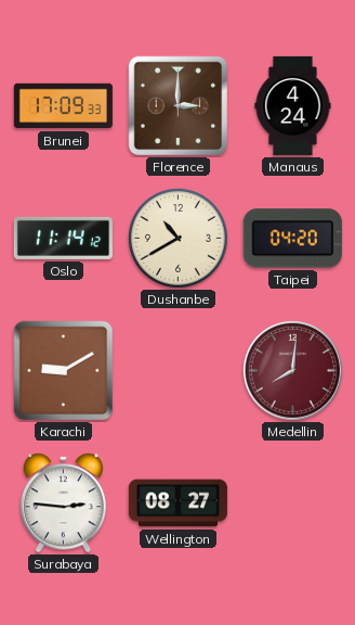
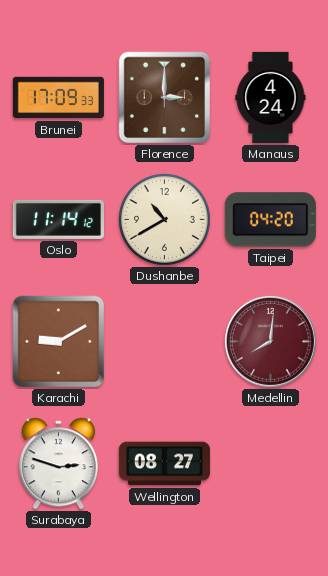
Surabaya: 2:46 -> 2:48
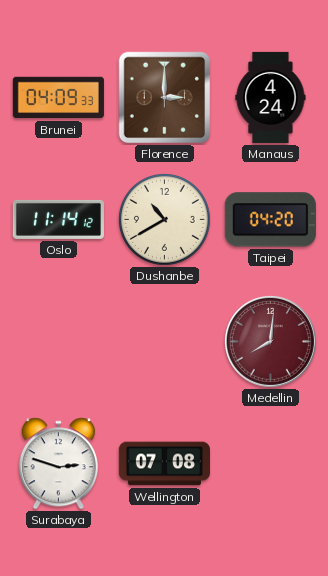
Brunei: 17:09 -> 04:09
Karachi: 9:10 -> none
Wellington: 08:27 -> 07:08
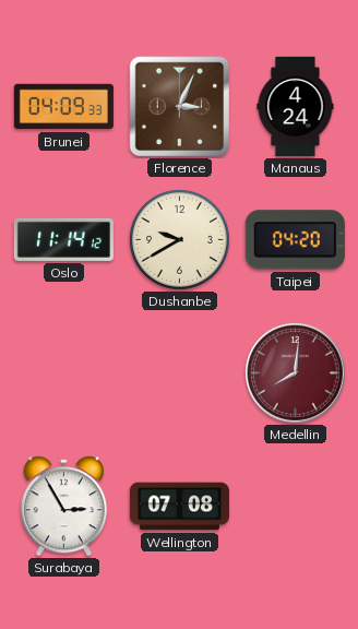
Florence: 3:00 -> 3:04
Dushanbe: 10:40 -> 9:40
Surabaya: 2:48 -> 2:55
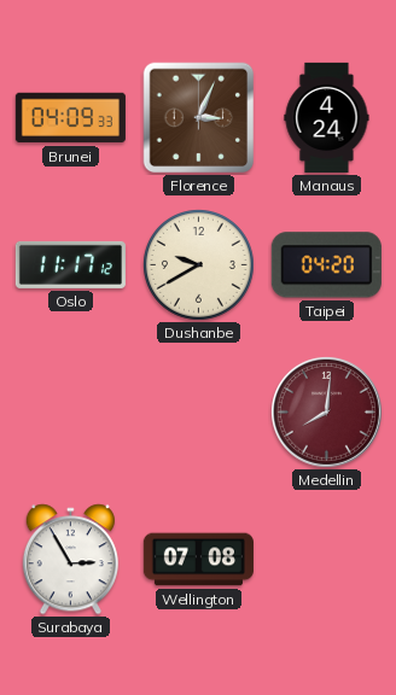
Oslo: 11:14 -> 11:17
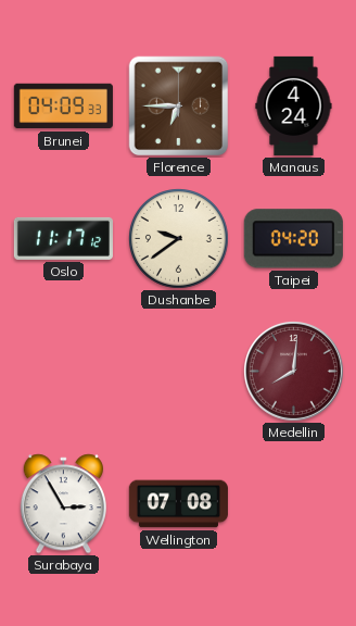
Florence: 3:04 -> 6:45
Dushanbe: 9:40 -> 9:39
